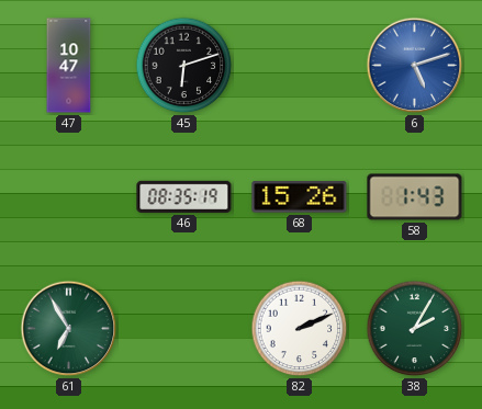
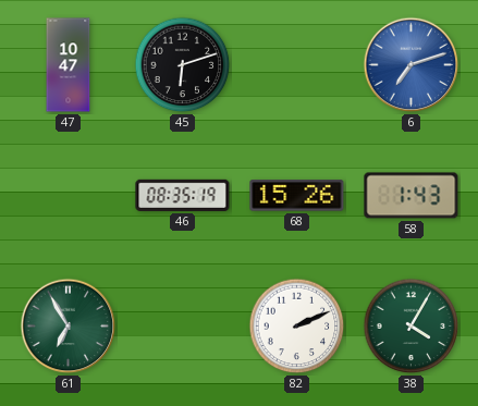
6: 5:12 -> 7:12
38: 2:05 -> 4:05
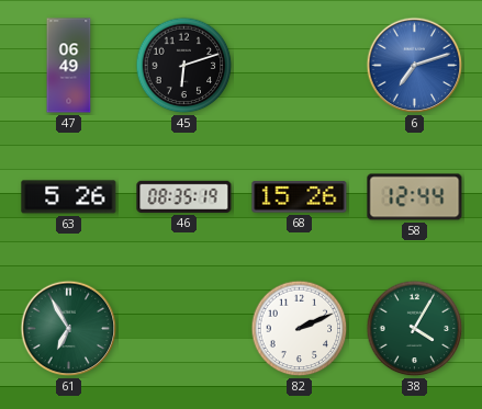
47: 10:47 -> 06:49
63: none -> 5:26
58: 1:43 -> 12:44
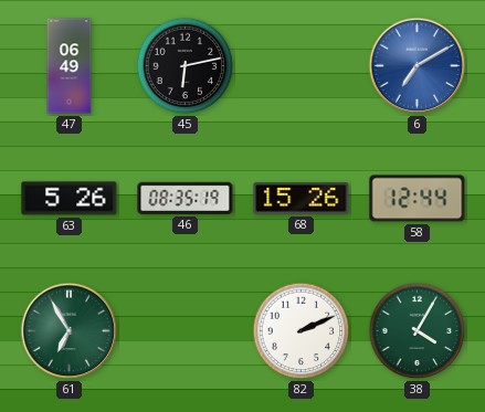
45: 6:12 -> 6:13
6: 7:12 -> 7:10
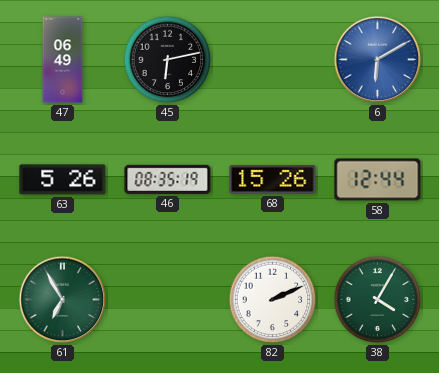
6: 7:10 -> 6:10
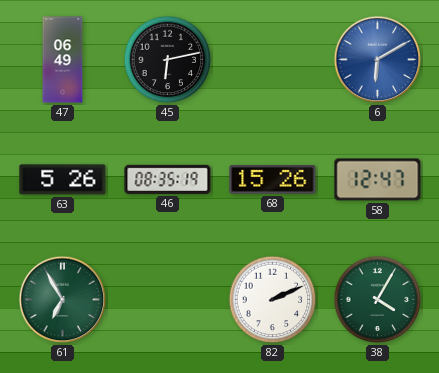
58: 12:44 -> 12:47
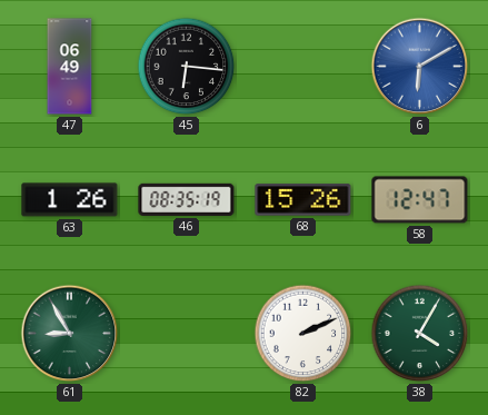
45: 6:13 -> 6:16
63: 5:26 -> 1:26
61: 6:55 -> 8:55
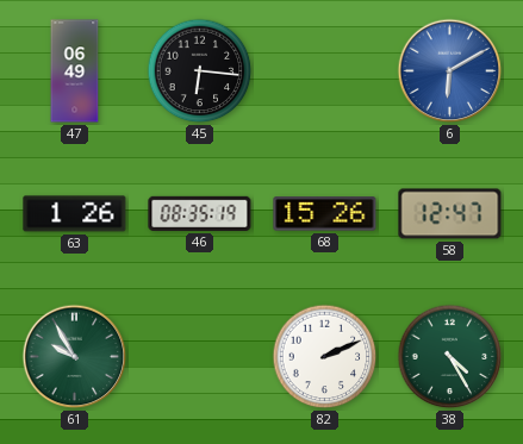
61: 8:55 -> 9:55
38: 4:05 -> 4:25
